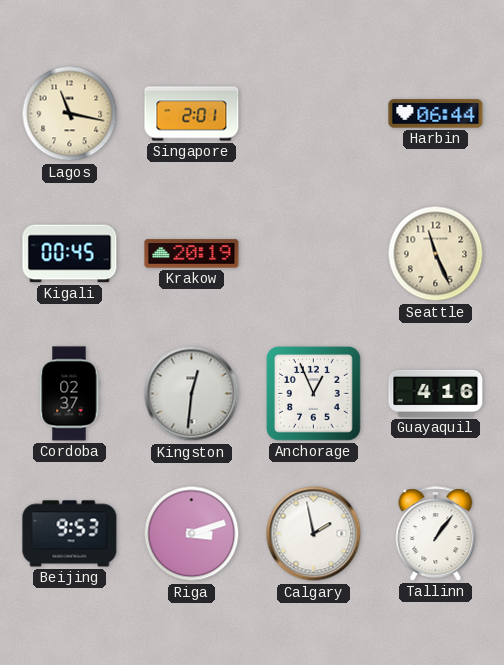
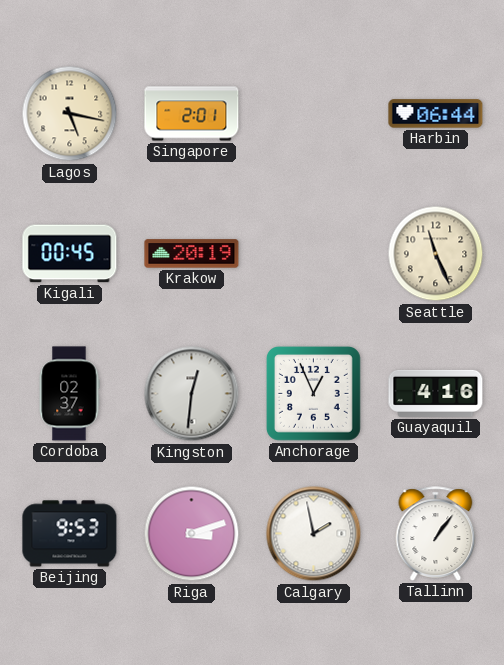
Lagos: 11:17 -> 5:17
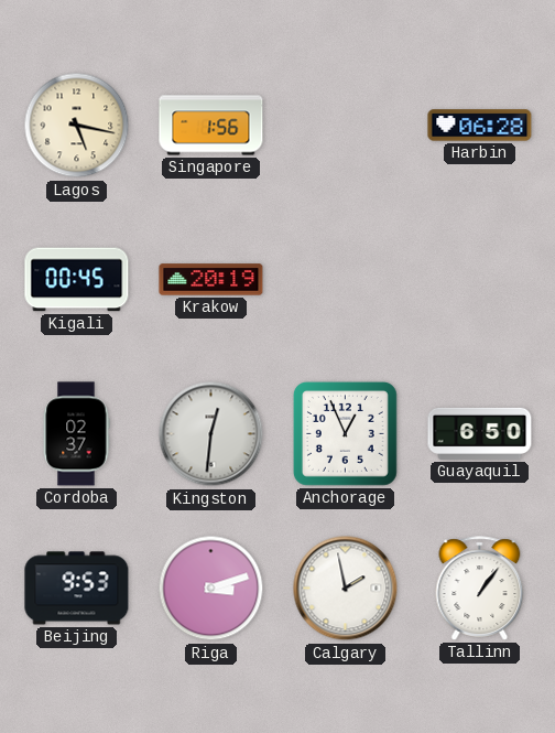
Singapore: 2:01 -> 1:56
Harbin: 06:44 -> 06:28
Seattle: 11:26 -> none
Guayaquil: 4:16 -> 6:50
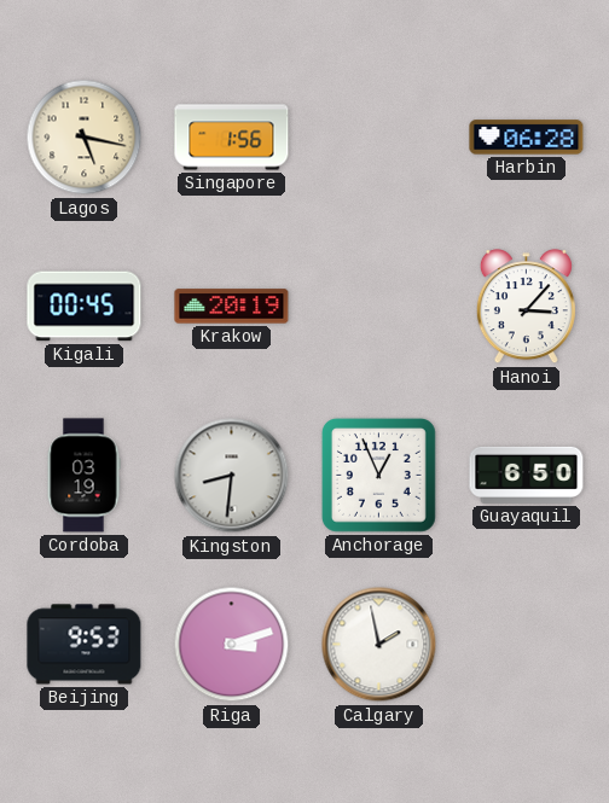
Hanoi: none -> 3:07
Cordoba: 02:37 -> 03:19
Kingston: 12:31 -> 8:31
Tallinn: 1:06 -> none
